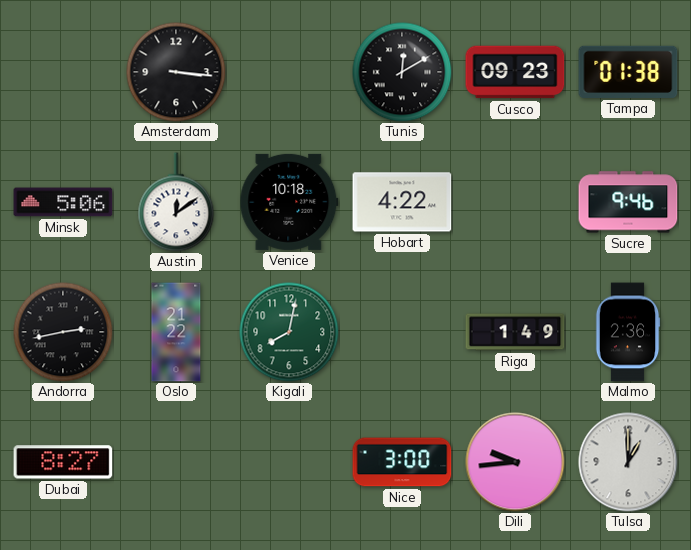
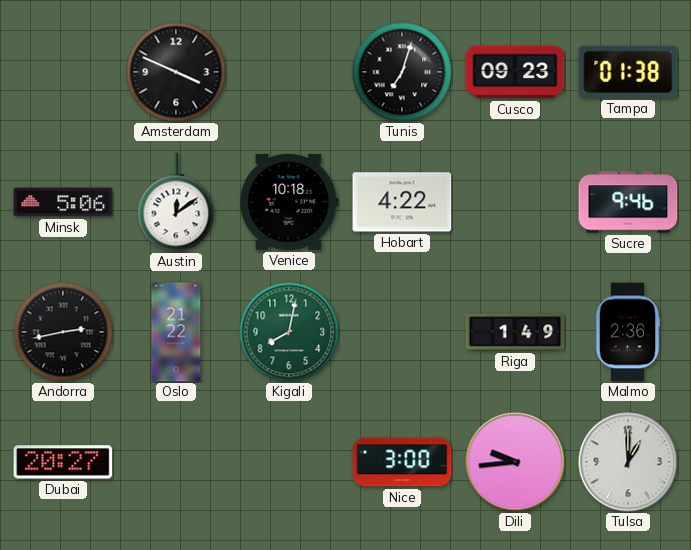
Amsterdam: 3:16 -> 3:49
Tunis: 12:10 -> 7:03
Dubai: 8:27 -> 20:27
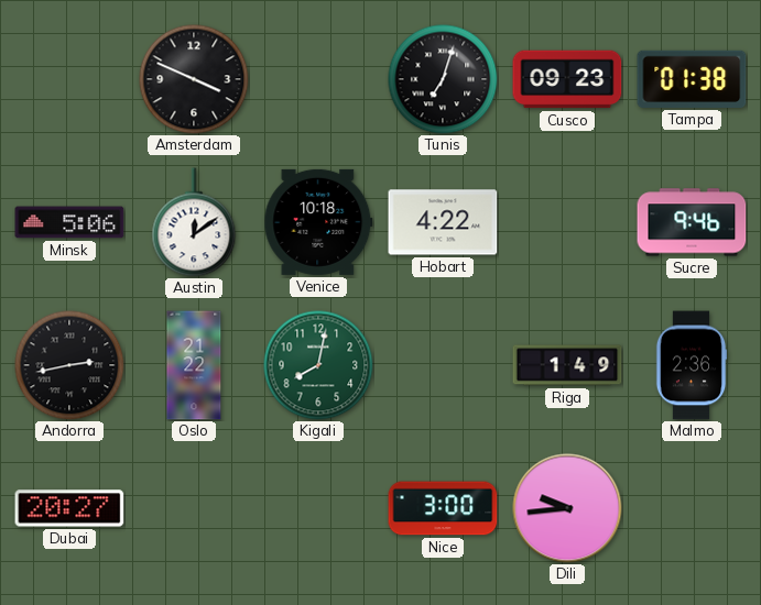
Tulsa: 1:00 -> none
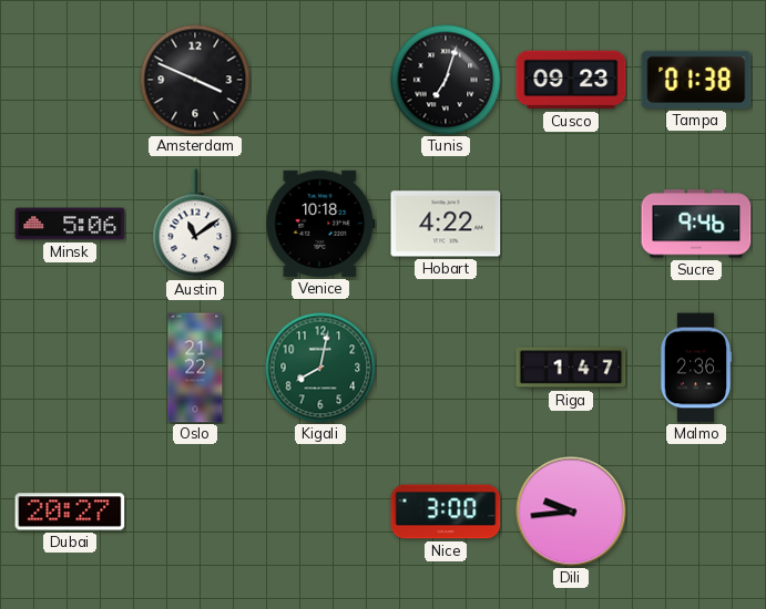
Austin: 12:09 -> 11:09
Andorra: 2:43 -> none
Riga: 1:49 -> 1:47
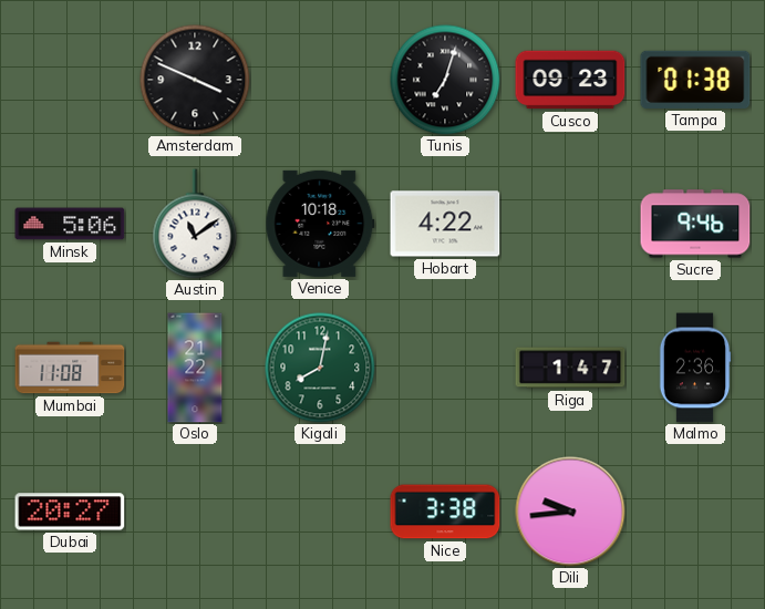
Mumbai: none -> 11:08
Nice: 3:00 -> 3:38
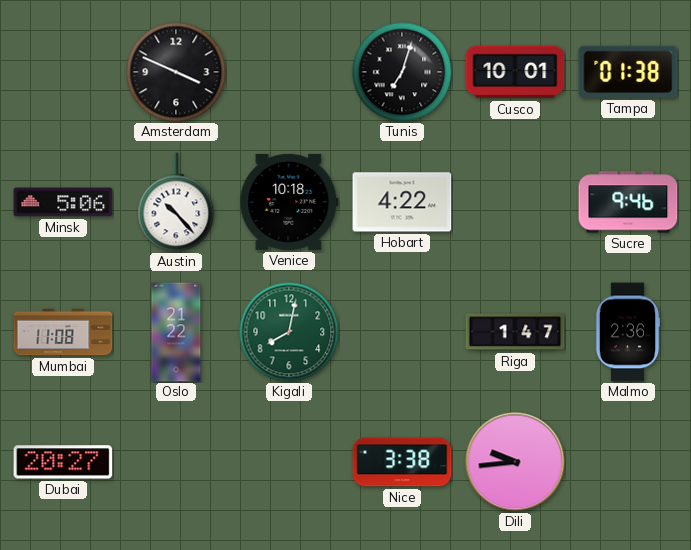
Cusco: 09:23 -> 10:01
Austin: 11:09 -> 10:23
